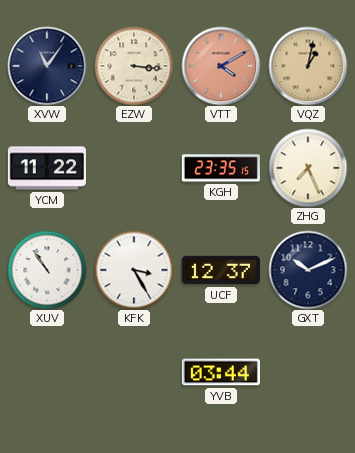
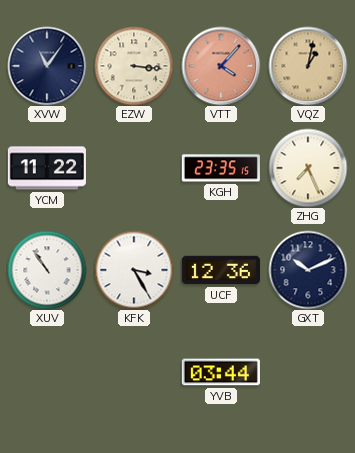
VTT: 4:10 -> 4:07
UCF: 12:37 -> 12:36
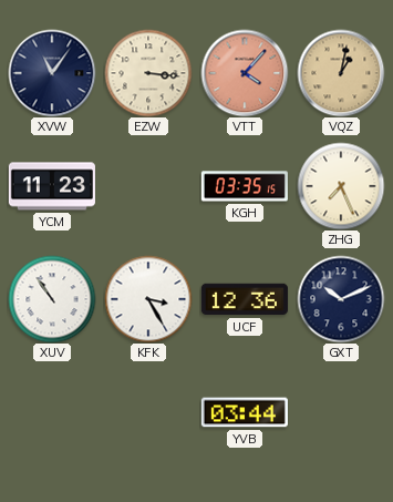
YCM: 11:22 -> 11:23
KGH: 23:35 -> 03:35
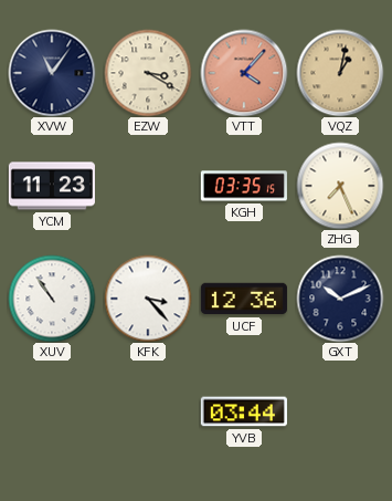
EZW: 3:16 -> 3:20
KFK: 3:25 -> 3:23
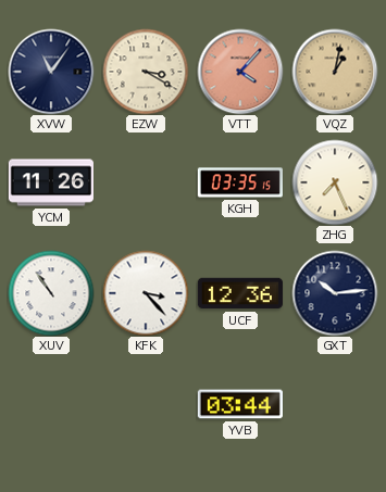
YCM: 11:23 -> 11:26
GXT: 10:11 -> 10:14
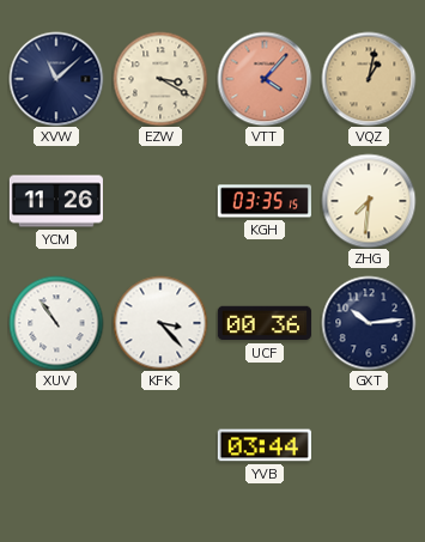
XVW: 11:06 -> 11:08
ZHG: 7:26 -> 7:31
UCF: 12:36 -> 00:36
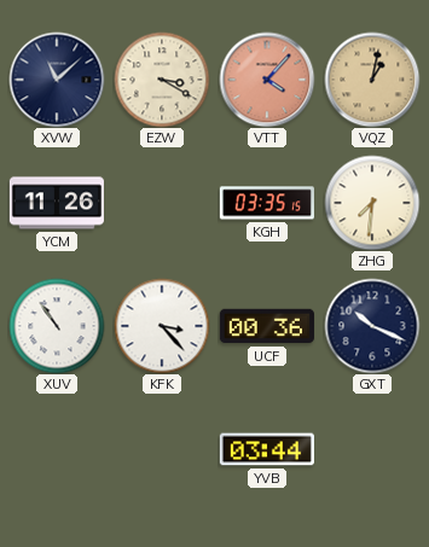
GXT: 10:14 -> 10:19
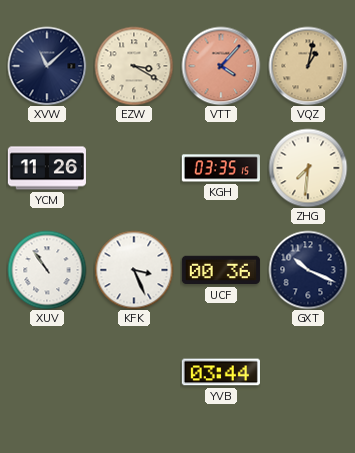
KFK: 3:23 -> 3:26
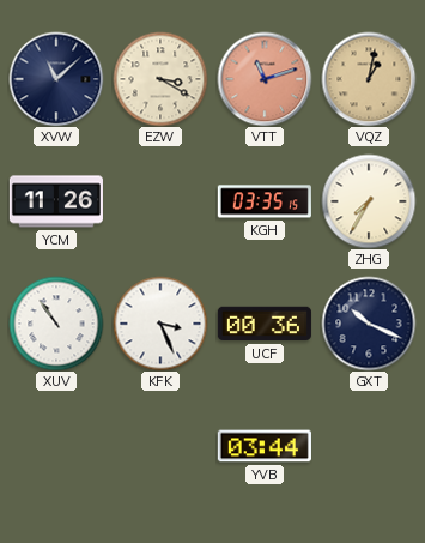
VTT: 4:07 -> 11:12
ZHG: 7:31 -> 7:35
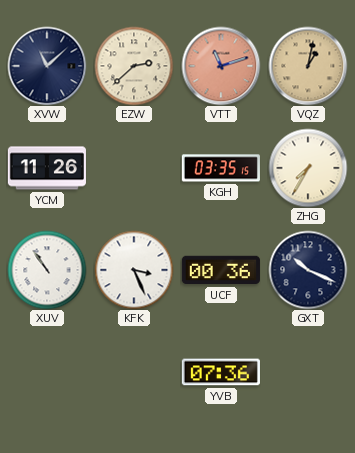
EZW: 3:20 -> 2:38
YVB: 03:44 -> 07:36
